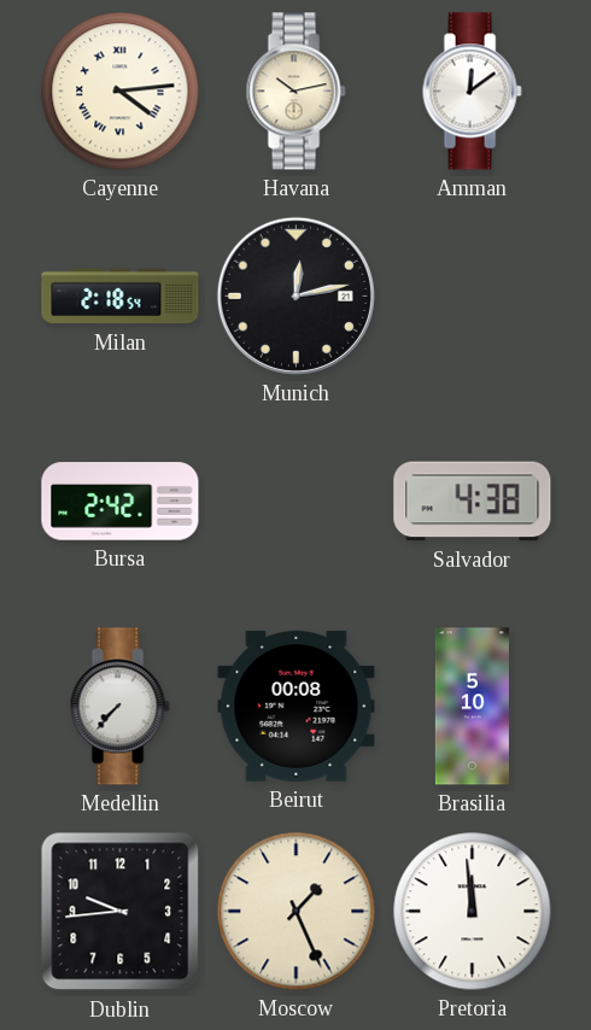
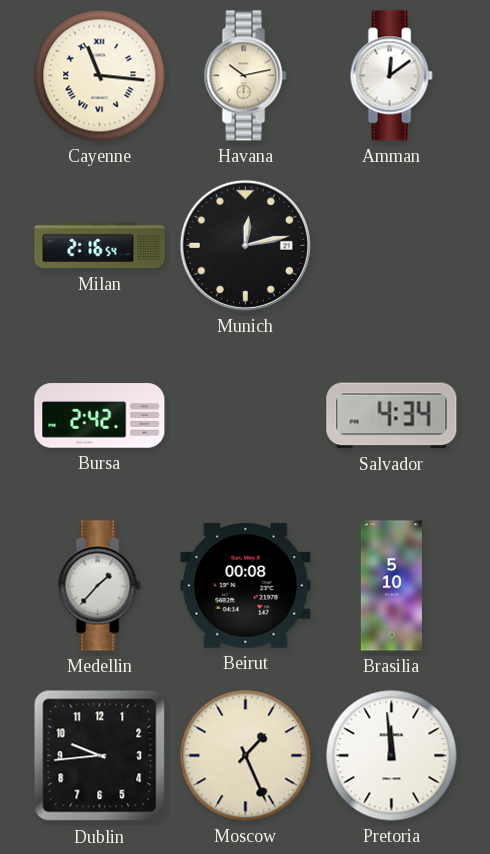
Cayenne: 4:14 -> 11:16
Milan: 2:18 -> 2:16
Salvador: 4:38 -> 4:34
Medellin: 7:37 -> 1:37
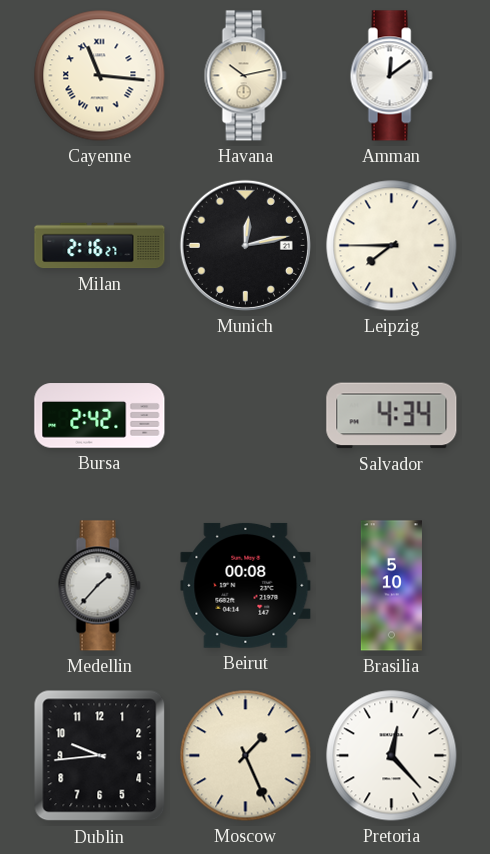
Milan: 2:16:54 -> 2:16:27
Leipzig: none -> 7:45
Pretoria: 11:59 -> 12:23
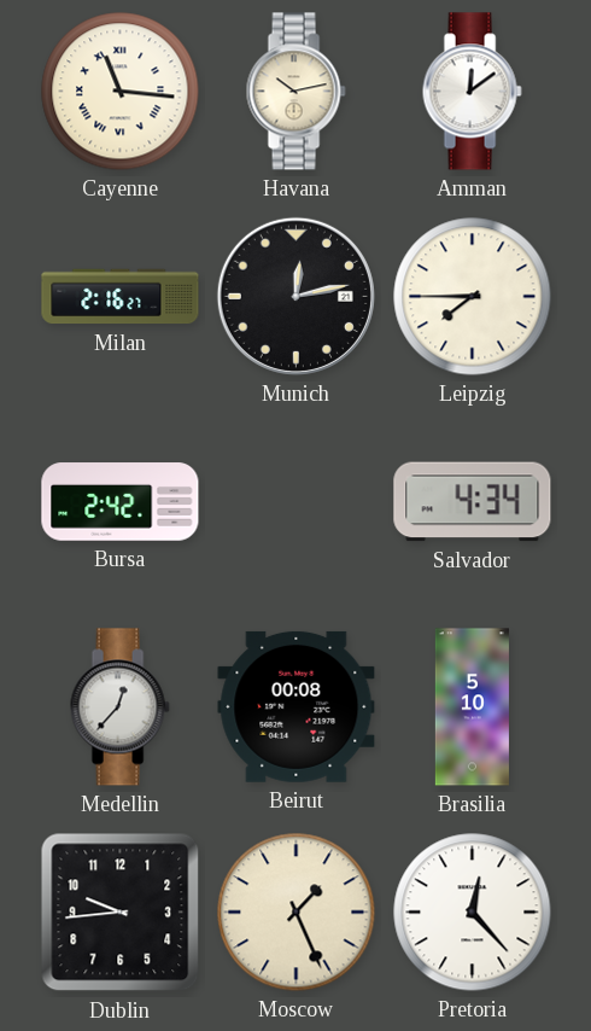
Medellin: 1:37 -> 12:37
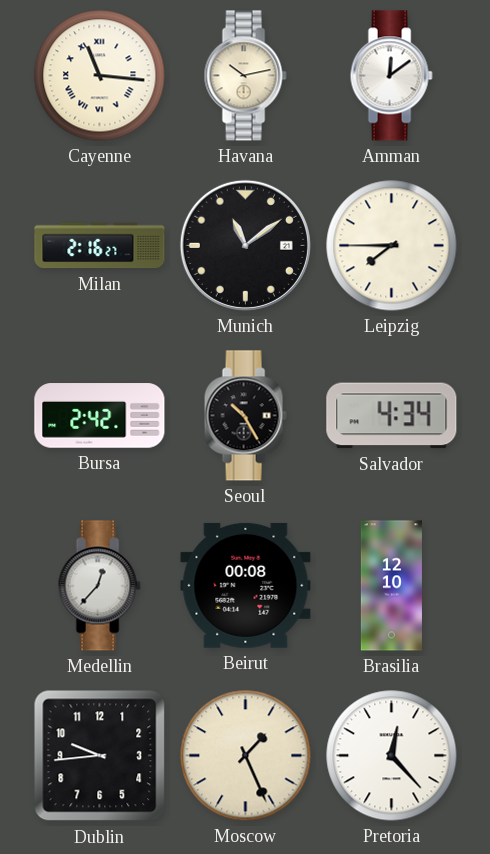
Munich: 12:13 -> 11:09
Seoul: none -> 10:25
Brasilia: 5:10 -> 12:10
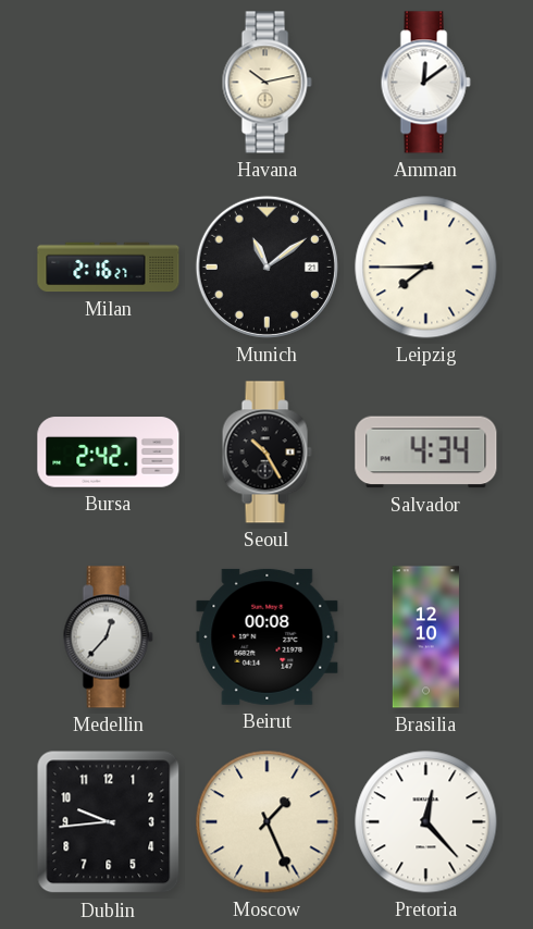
Cayenne: 11:16 -> none
